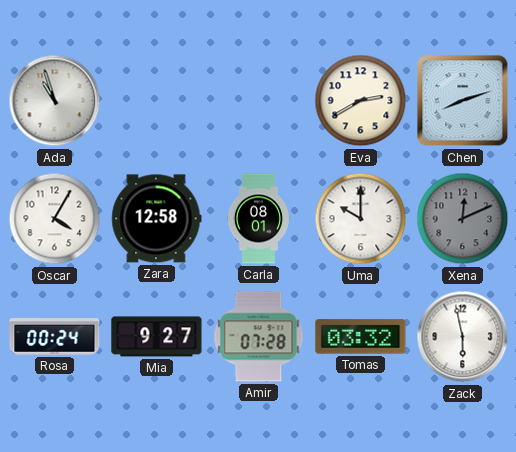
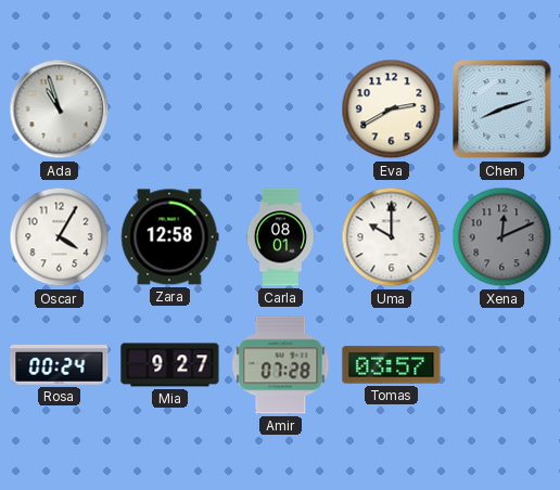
Tomas: 03:32 -> 03:57
Zack: 5:58 -> none
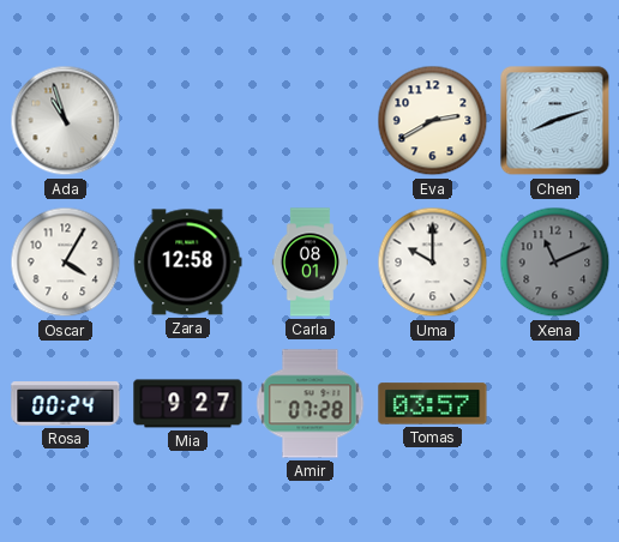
Xena: 12:11 -> 11:11
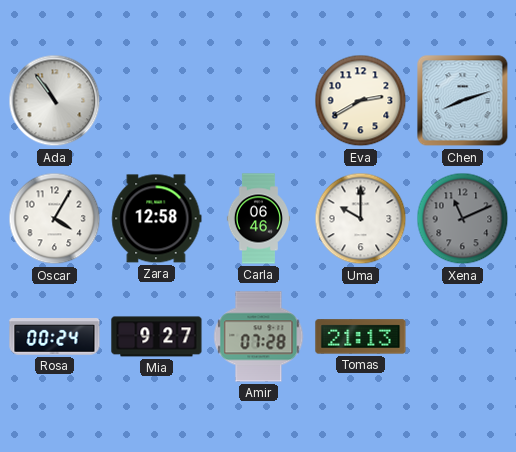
Ada: 10:57 -> 10:54
Carla: 08:01 -> 06:46
Tomas: 03:57 -> 21:13
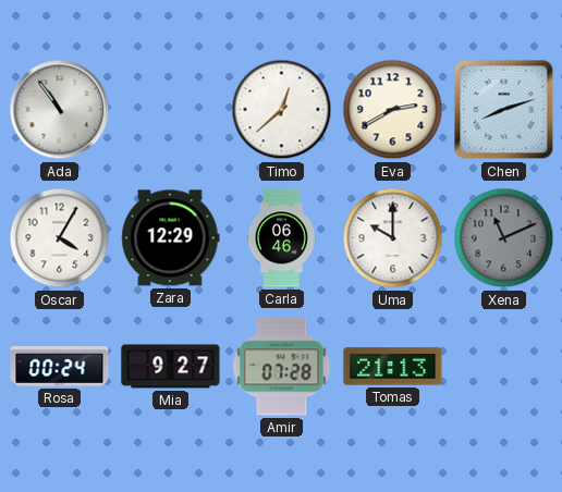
Timo: none -> 12:38
Zara: 12:58 -> 12:29
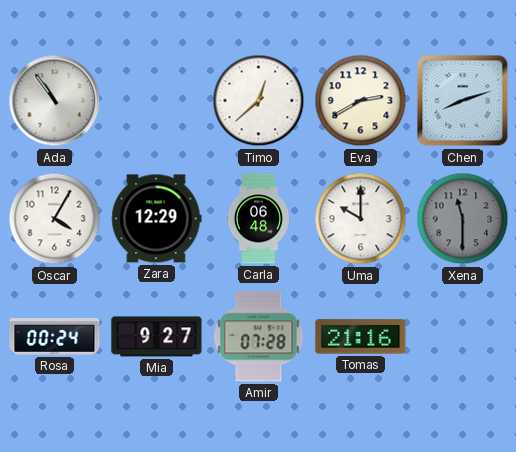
Carla: 06:46 -> 06:48
Xena: 11:11 -> 11:30
Tomas: 21:13 -> 21:16
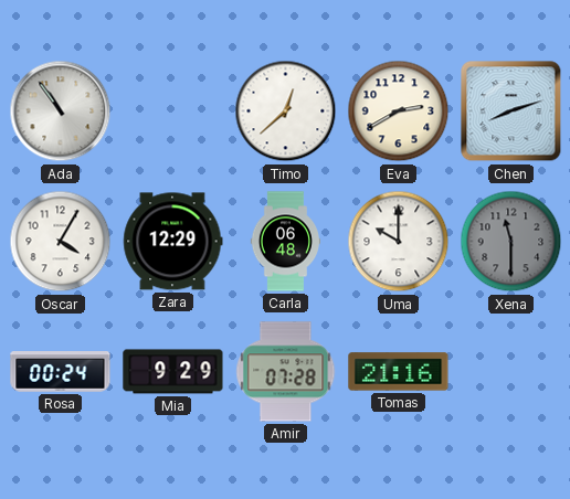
Mia: 9:27 -> 9:29
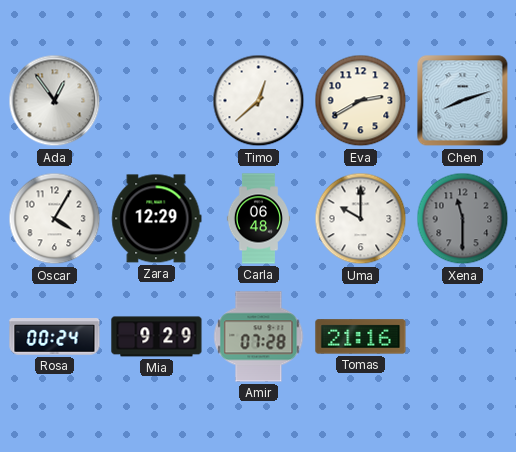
Ada: 10:54 -> 12:54
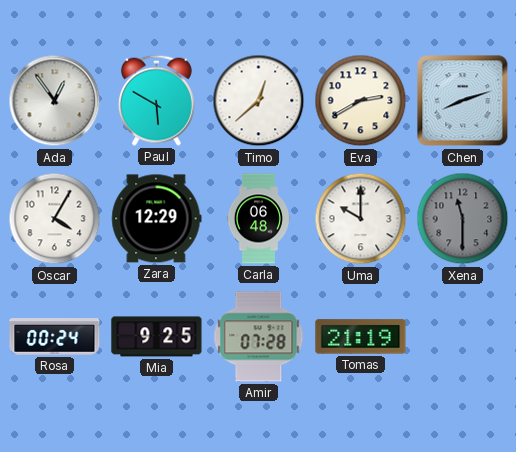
Paul: none -> 5:50
Mia: 9:29 -> 9:25
Tomas: 21:16 -> 21:19
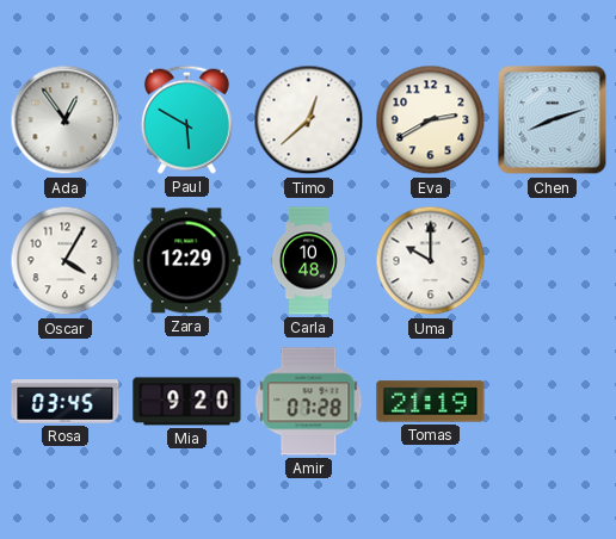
Carla: 06:48 -> 10:48
Xena: 11:30 -> none
Rosa: 00:24 -> 03:45
Mia: 9:25 -> 9:20
